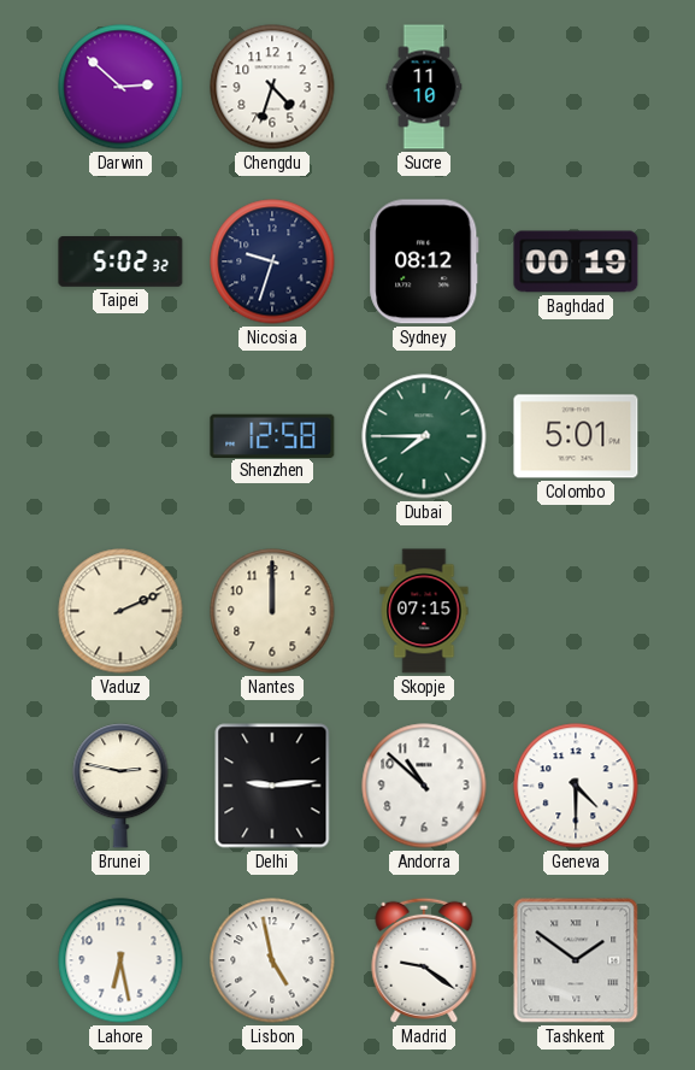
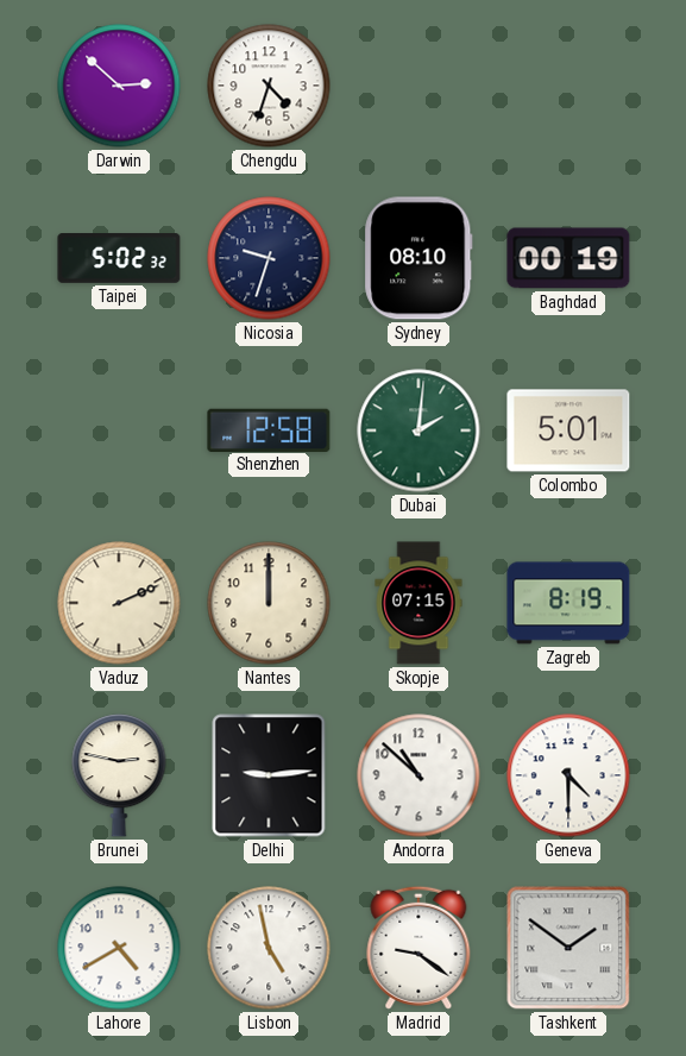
Sucre: 11:10 -> none
Sydney: 08:12 -> 08:10
Dubai: 7:45 -> 2:01
Zagreb: none -> 8:19
Lahore: 6:28 -> 4:40
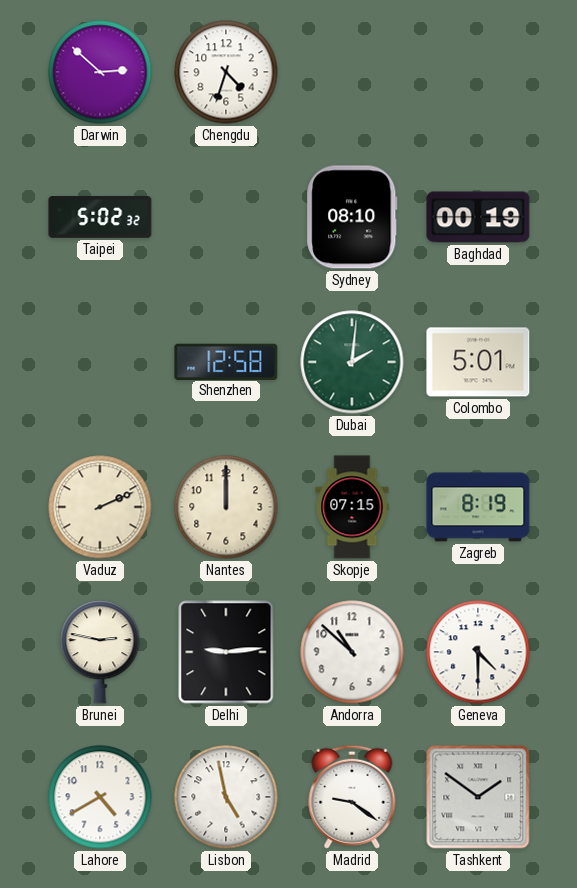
Nicosia: 9:33 -> none
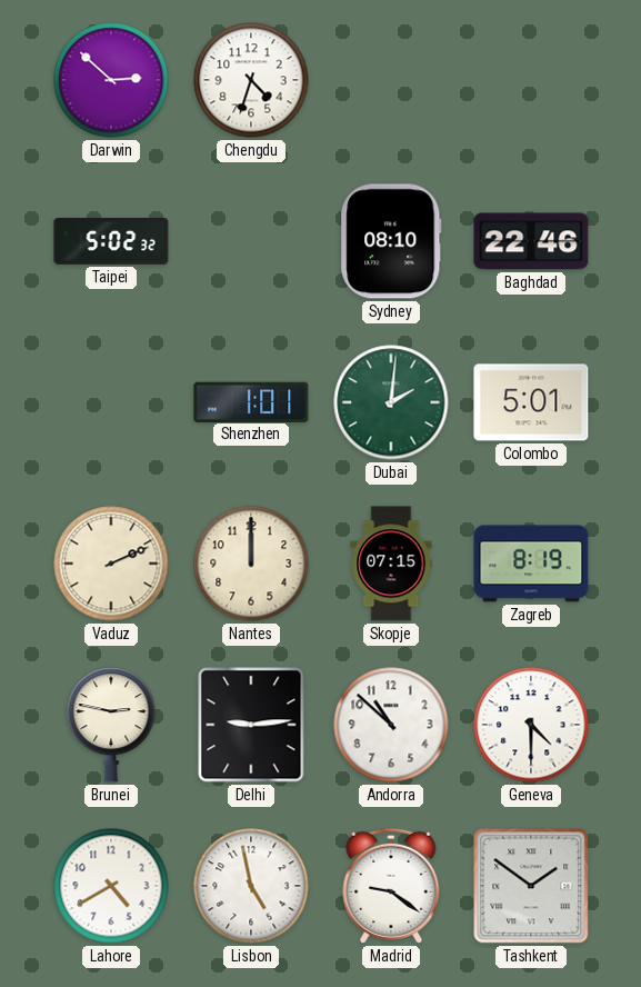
Baghdad: 00:19 -> 22:46
Shenzhen: 12:58 -> 1:01
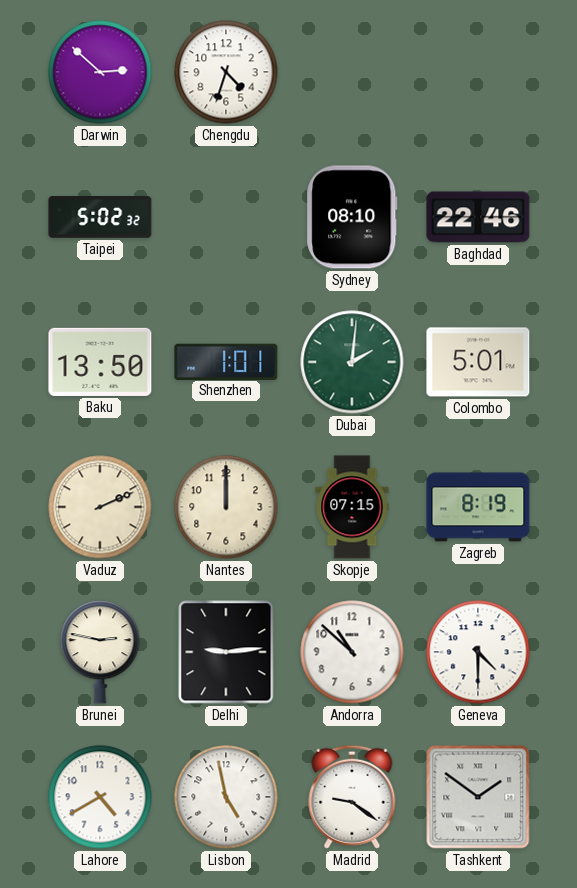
Baku: none -> 13:50
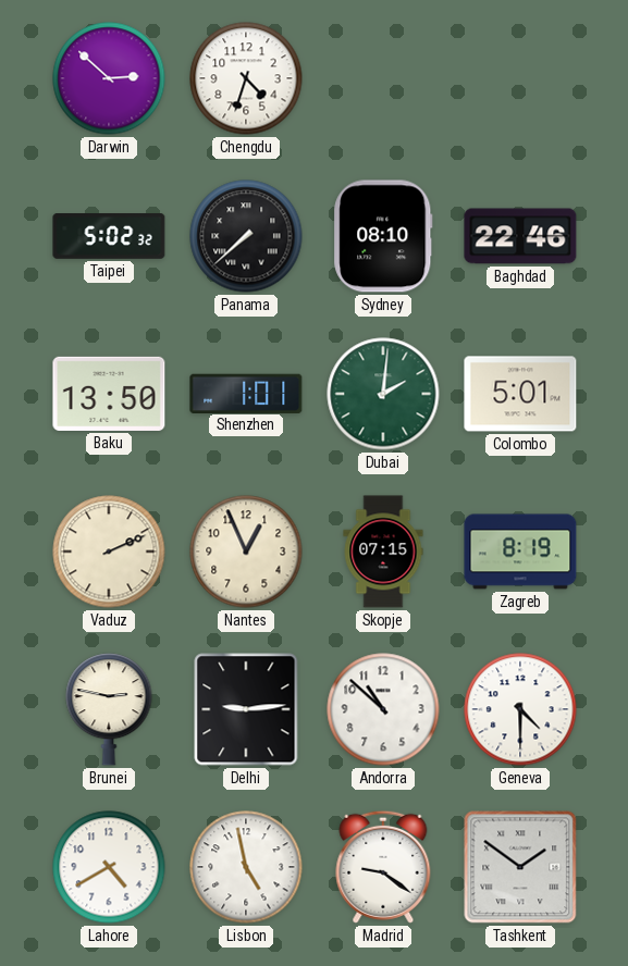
Panama: none -> 7:38
Nantes: 12:00 -> 12:56
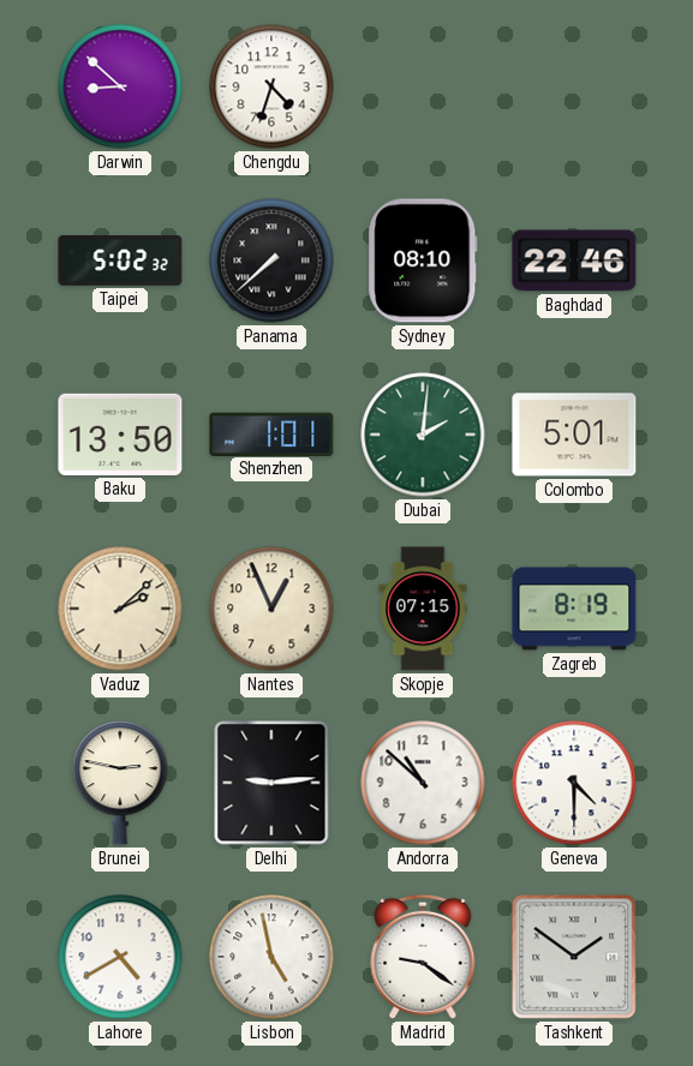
Darwin: 2:52 -> 8:52
Vaduz: 2:11 -> 2:08
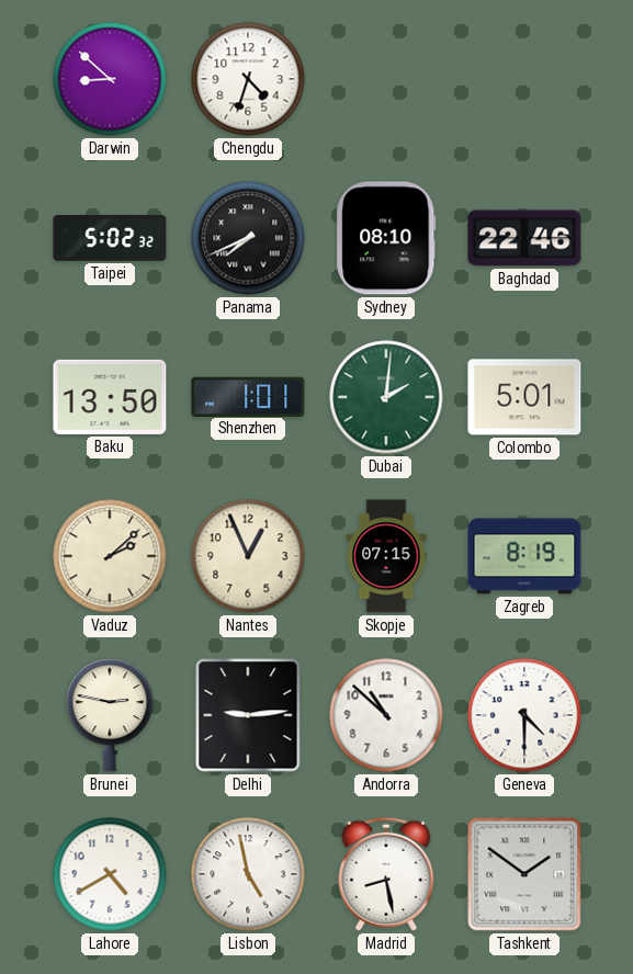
Panama: 7:38 -> 7:41
Madrid: 9:21 -> 8:28
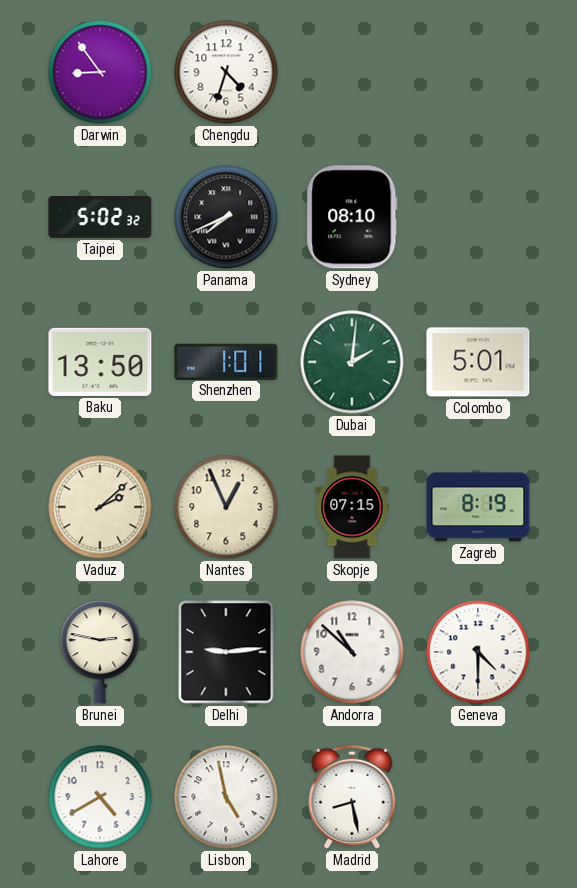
Darwin: 8:52 -> 8:54
Baghdad: 22:46 -> none
Tashkent: 1:51 -> none
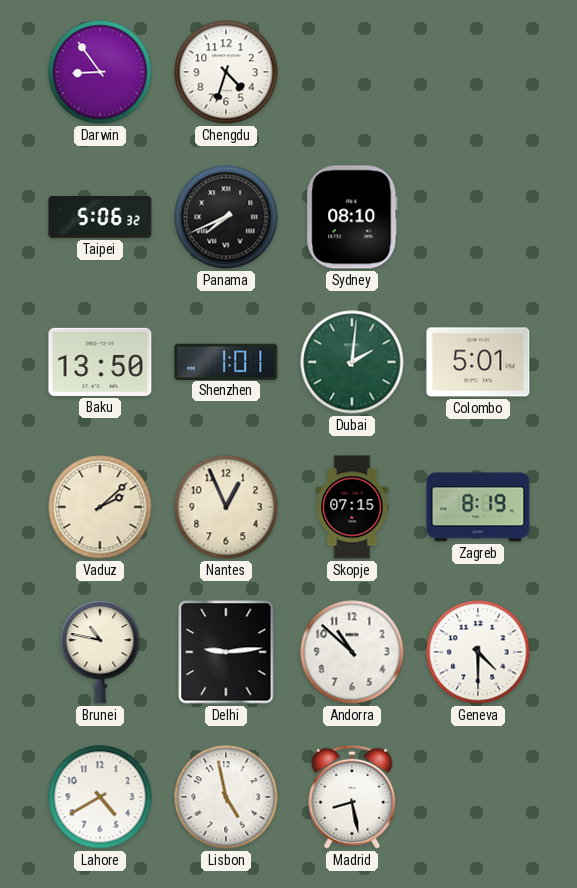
Taipei: 5:02 -> 5:06
Brunei: 2:47 -> 10:47
